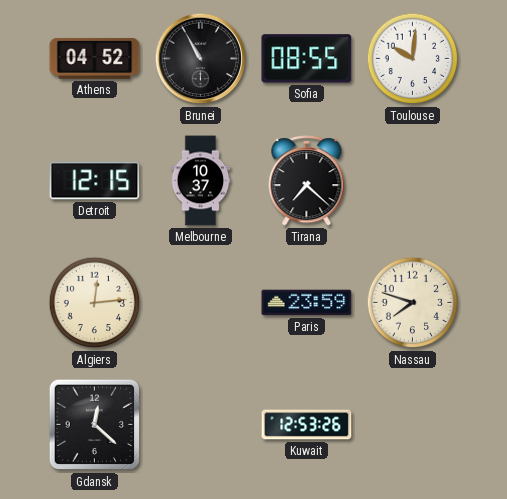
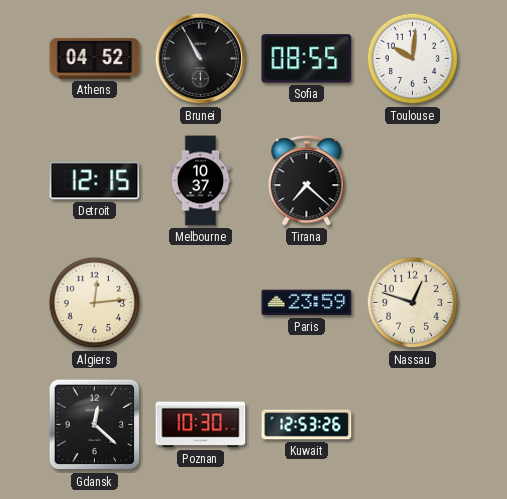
Nassau: 7:48 -> 12:48
Poznan: none -> 10:30
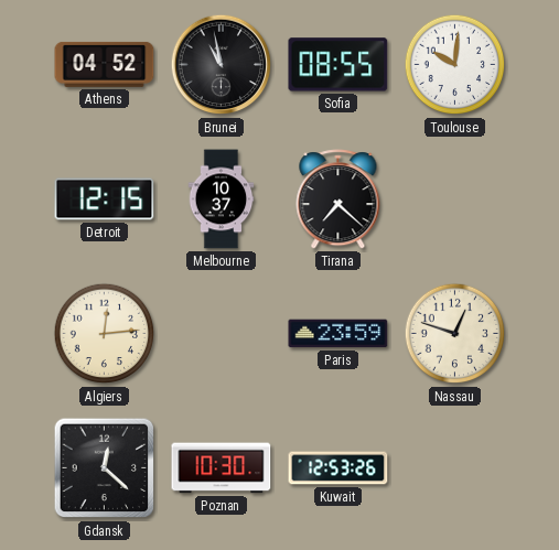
Brunei: 10:55 -> 10:58
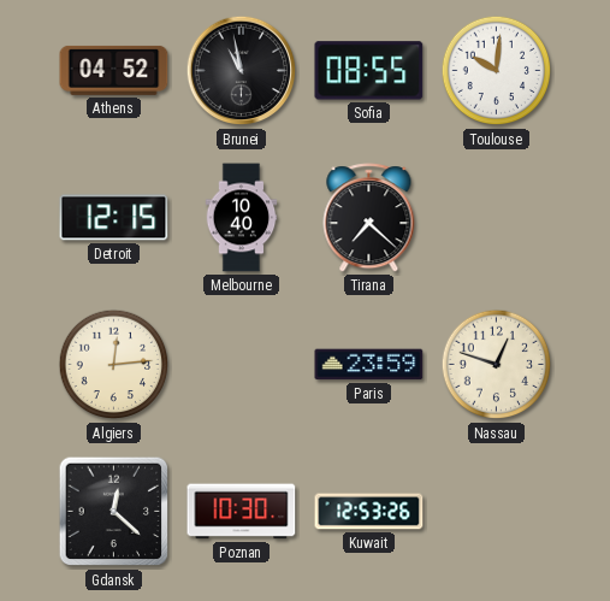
Melbourne: 10:37 -> 10:40
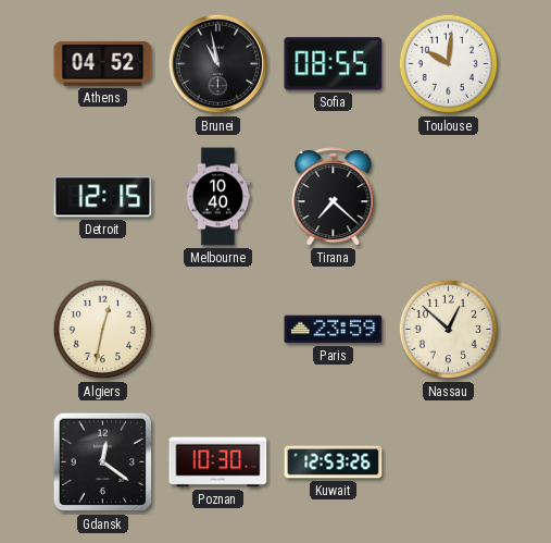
Algiers: 12:14 -> 12:32
Nassau: 12:48 -> 12:52
Gdansk: 12:22 -> 12:21
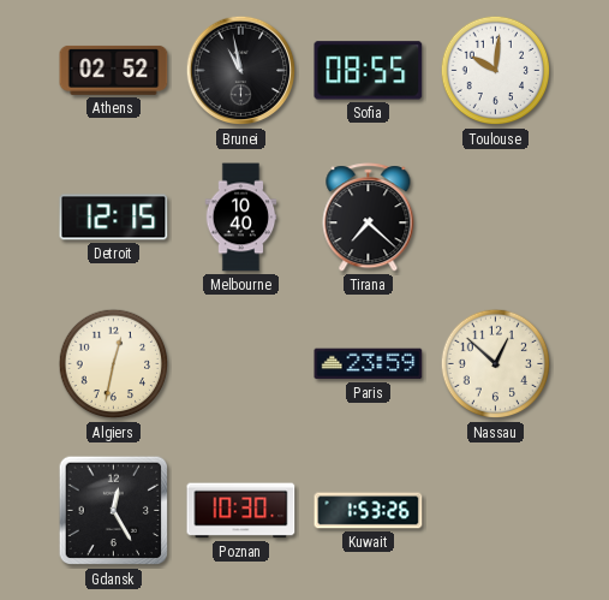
Athens: 04:52 -> 02:52
Gdansk: 12:21 -> 12:25
Kuwait: 12:53 -> 1:53
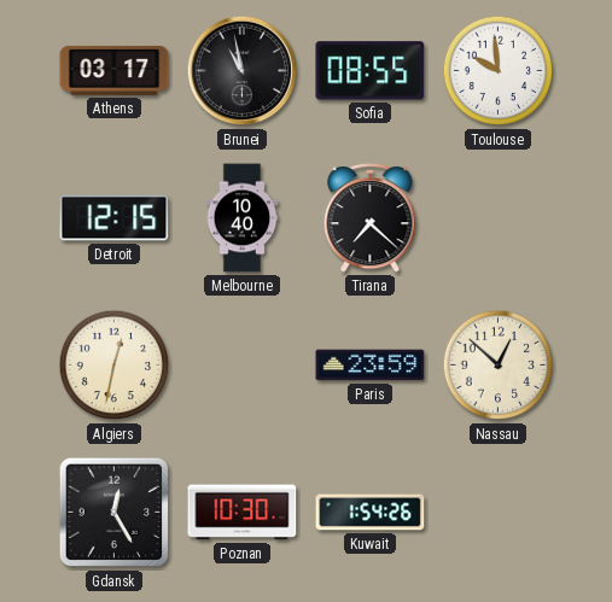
Athens: 02:52 -> 03:17
Toulouse: 10:01 -> 9:59
Kuwait: 1:53 -> 1:54
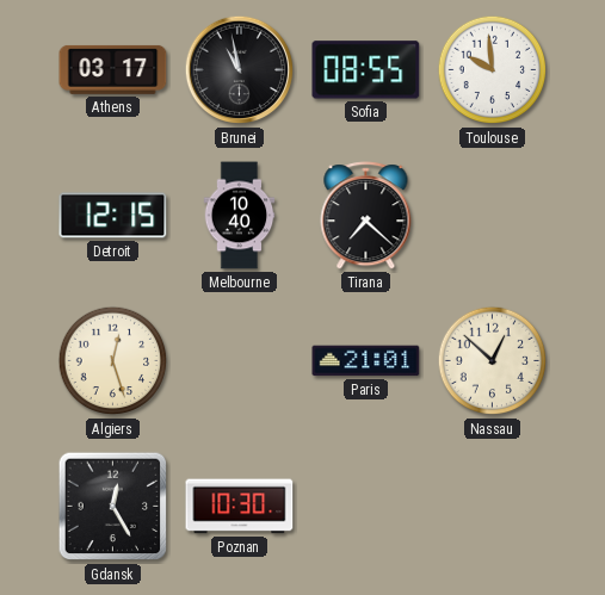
Algiers: 12:32 -> 12:27
Paris: 23:59 -> 21:01
Kuwait: 1:54 -> none
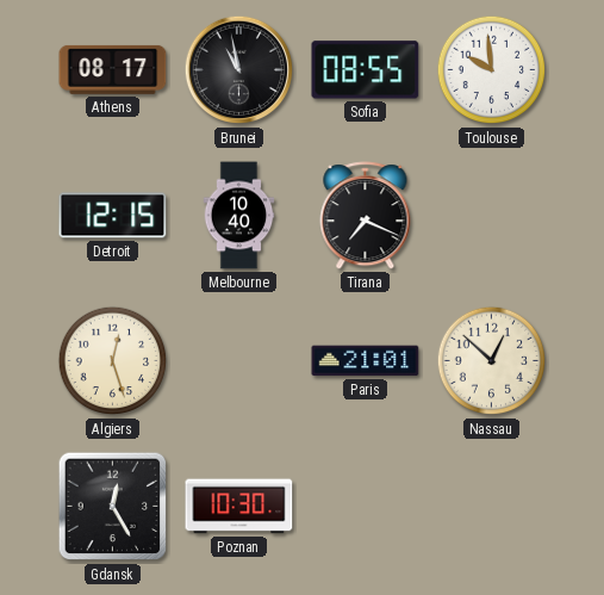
Athens: 03:17 -> 08:17
Tirana: 7:22 -> 7:19
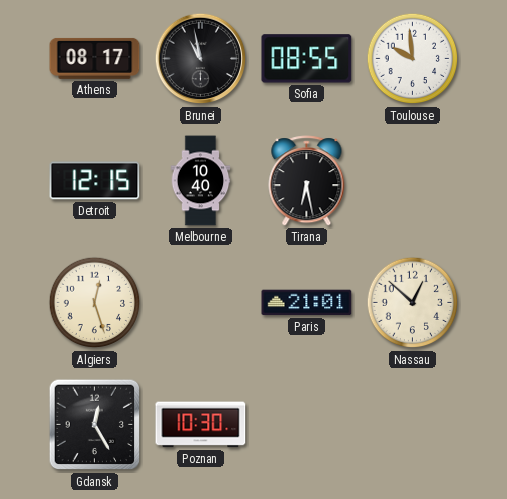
Tirana: 7:19 -> 6:28
